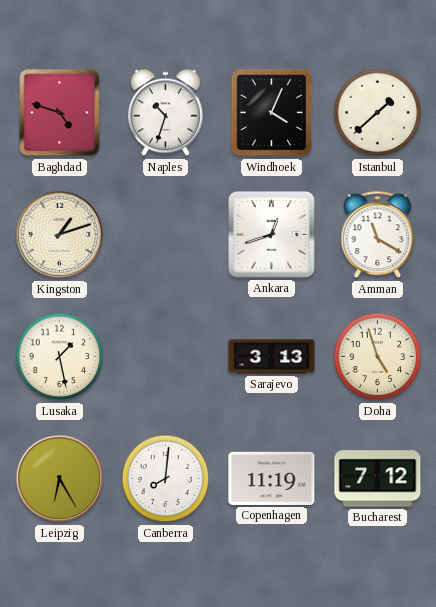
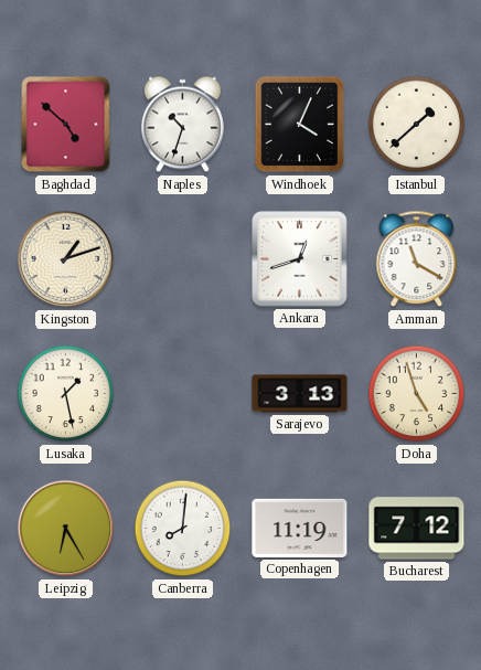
Baghdad: 4:48 -> 4:52
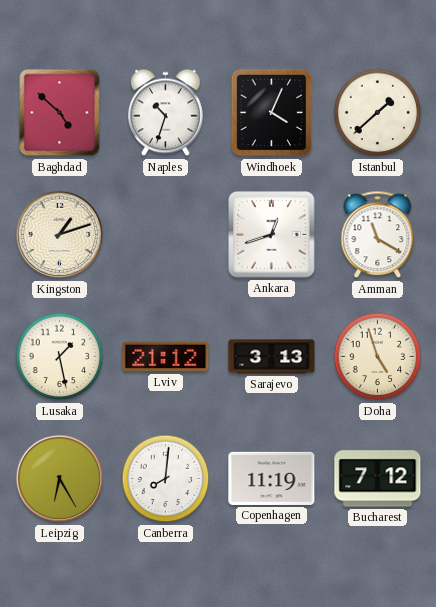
Lviv: none -> 21:12
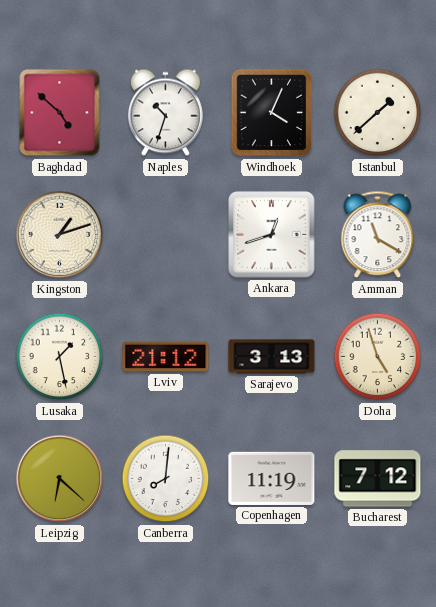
Leipzig: 6:25 -> 6:22
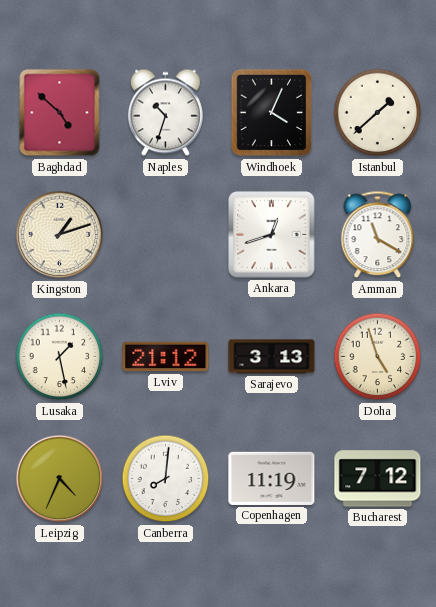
Leipzig: 6:22 -> 4:34
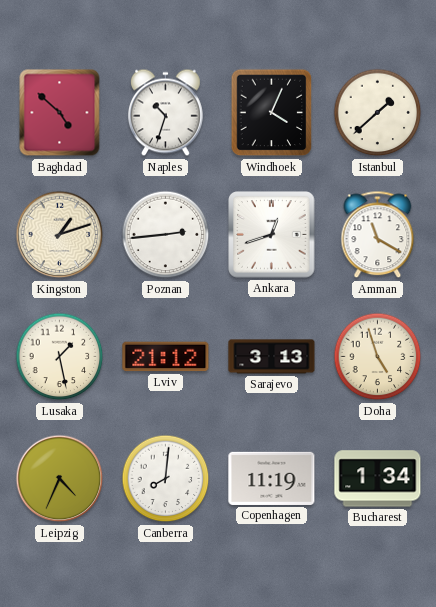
Poznan: none -> 2:44
Bucharest: 7:12 -> 1:34
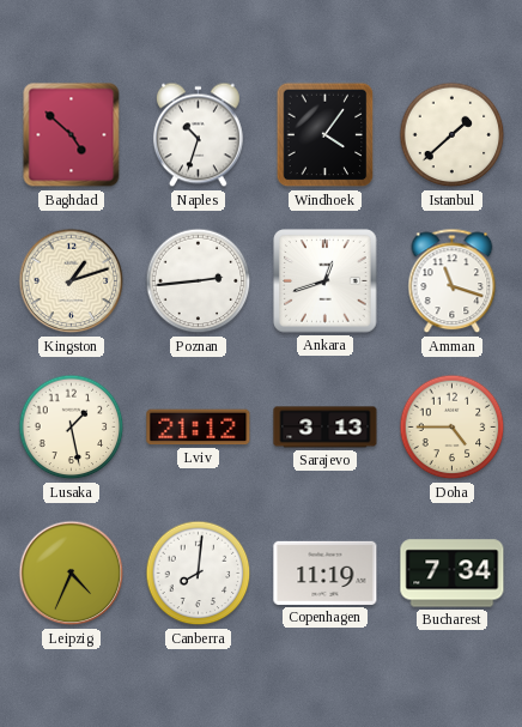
Windhoek: 4:04 -> 4:06
Amman: 11:20 -> 11:18
Doha: 4:57 -> 4:45
Bucharest: 1:34 -> 7:34
